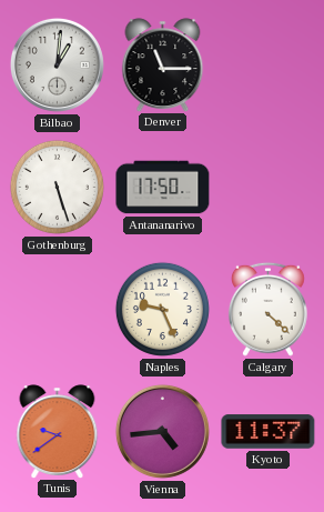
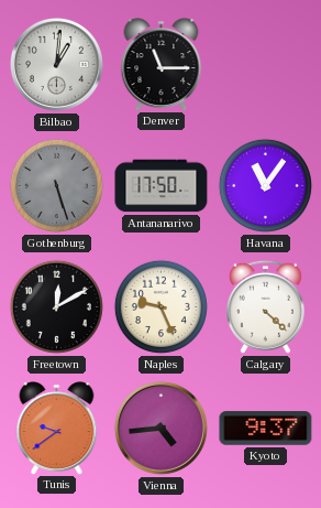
Gothenburg dial: white -> grey
Havana: none -> 11:06
Freetown: none -> 12:10
Kyoto: 11:37 -> 9:37
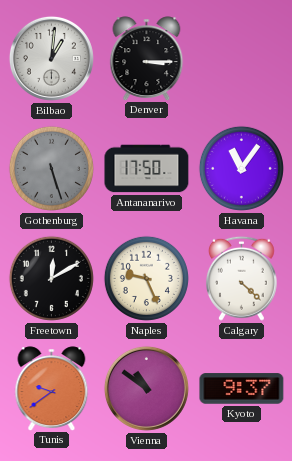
Denver: 11:15 -> 3:15
Vienna: 4:44 -> 10:51
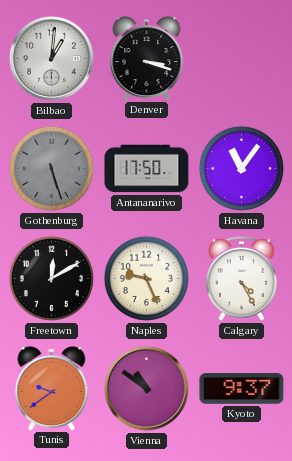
Denver: 3:15 -> 3:18
Calgary: 4:22 -> 4:25
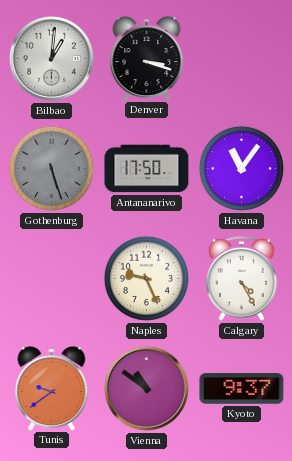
Freetown: 12:10 -> none
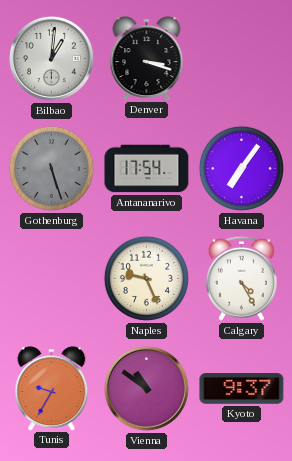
Antananarivo: 17:50 -> 17:54
Havana: 11:06 -> 7:06
Tunis: 9:39 -> 9:35
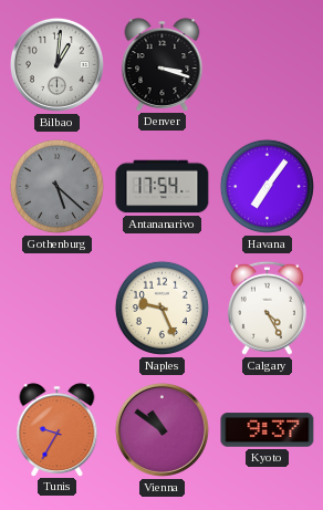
Gothenburg: 5:27 -> 5:22
